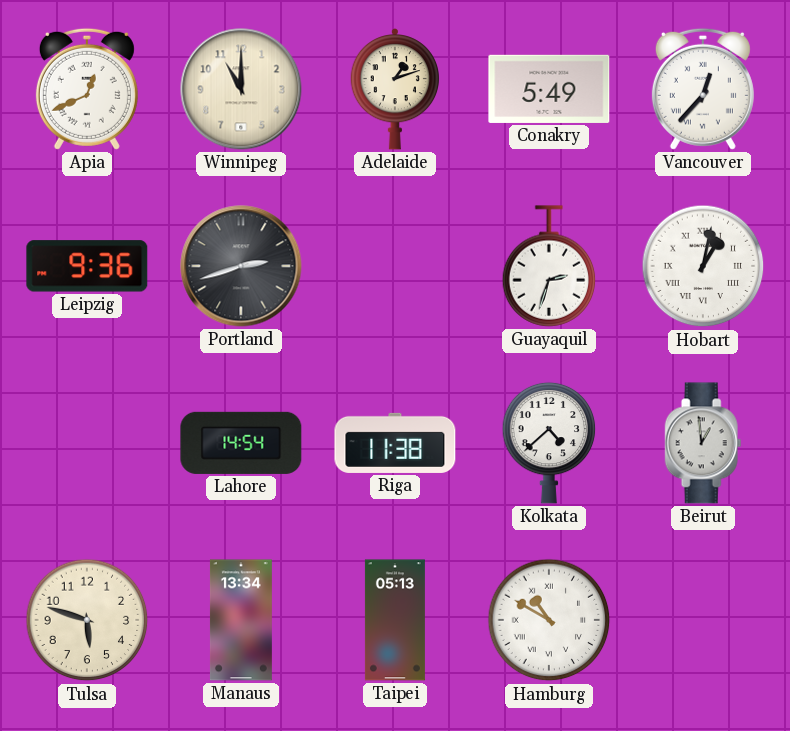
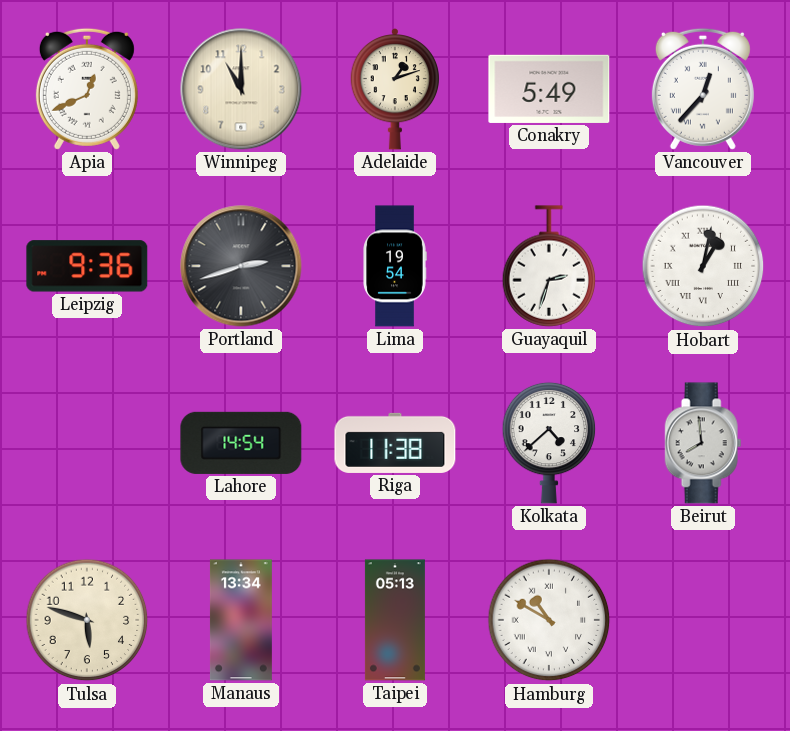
Lima: none -> 19:54
Beirut: 12:59 -> 7:59
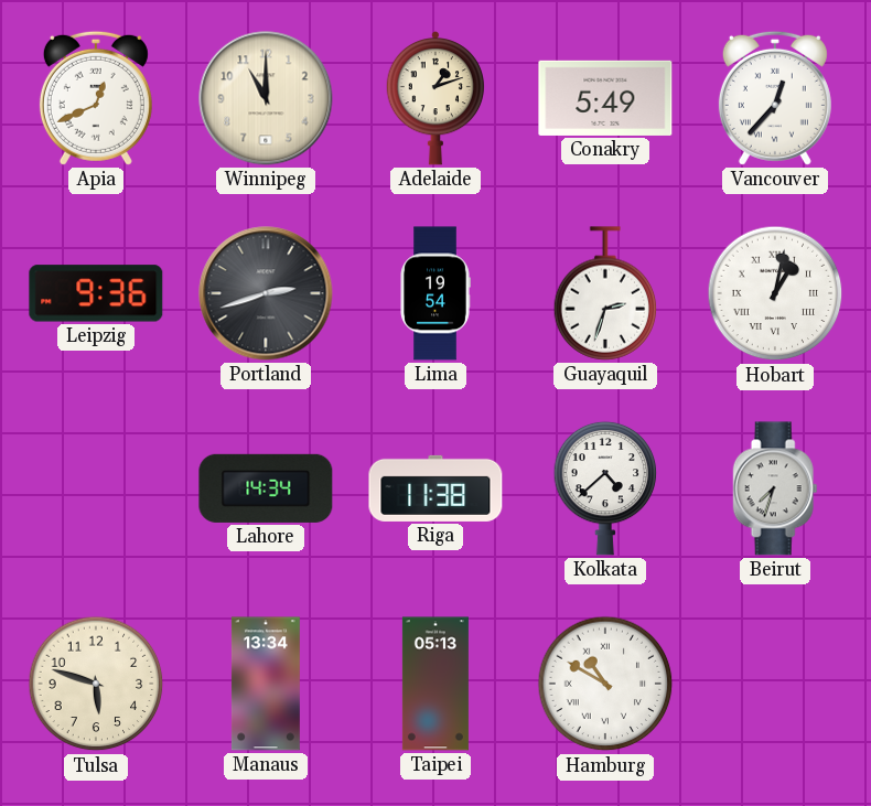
Lahore: 14:54 -> 14:34
Beirut: 7:59 -> 7:33
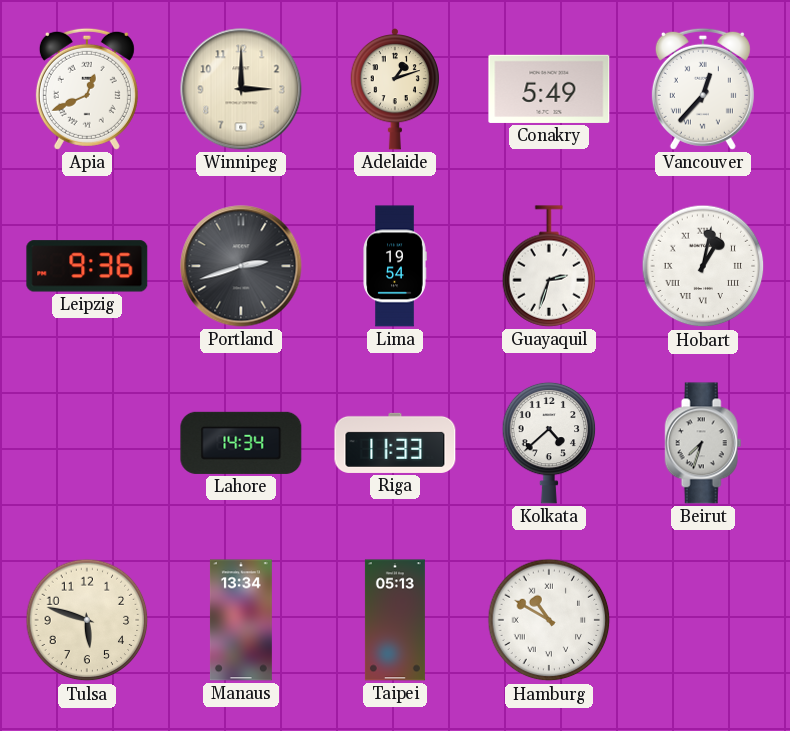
Winnipeg: 11:00 -> 3:00
Riga: 11:38 -> 11:33
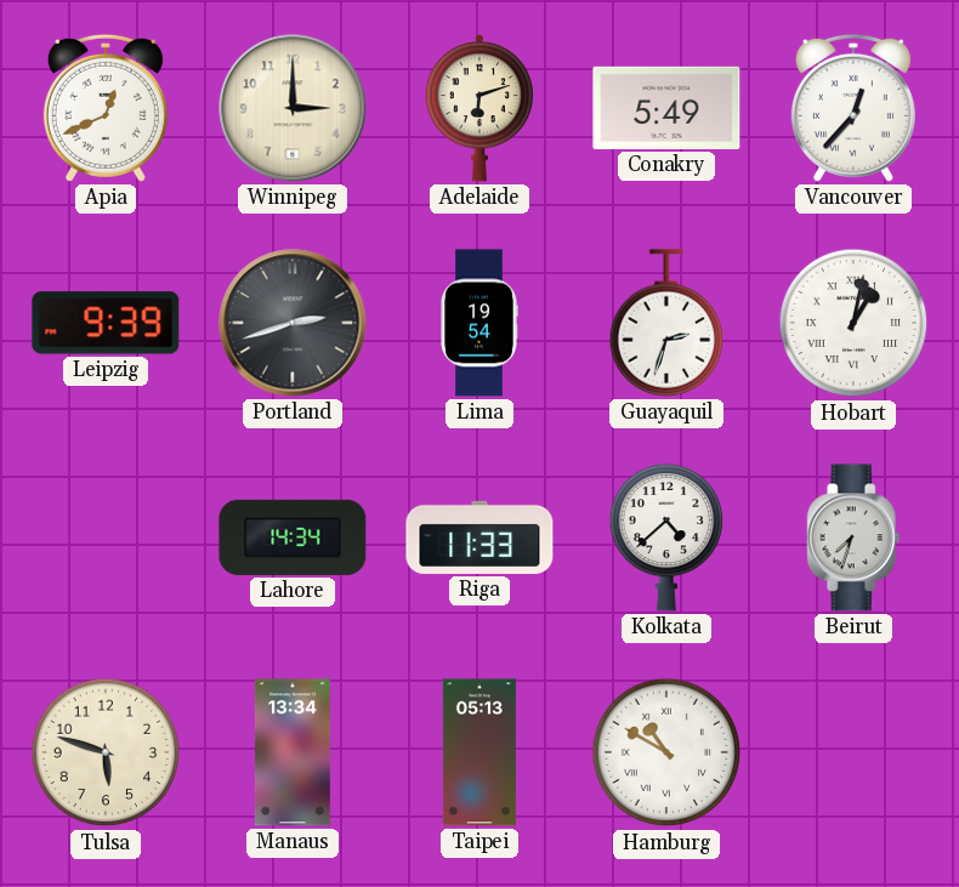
Adelaide: 1:12 -> 6:12
Leipzig: 9:36 -> 9:39
